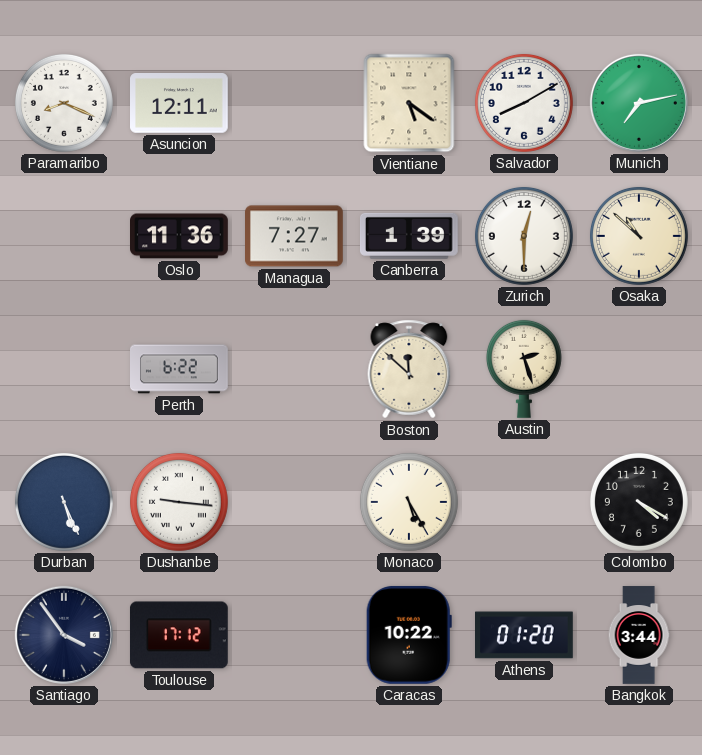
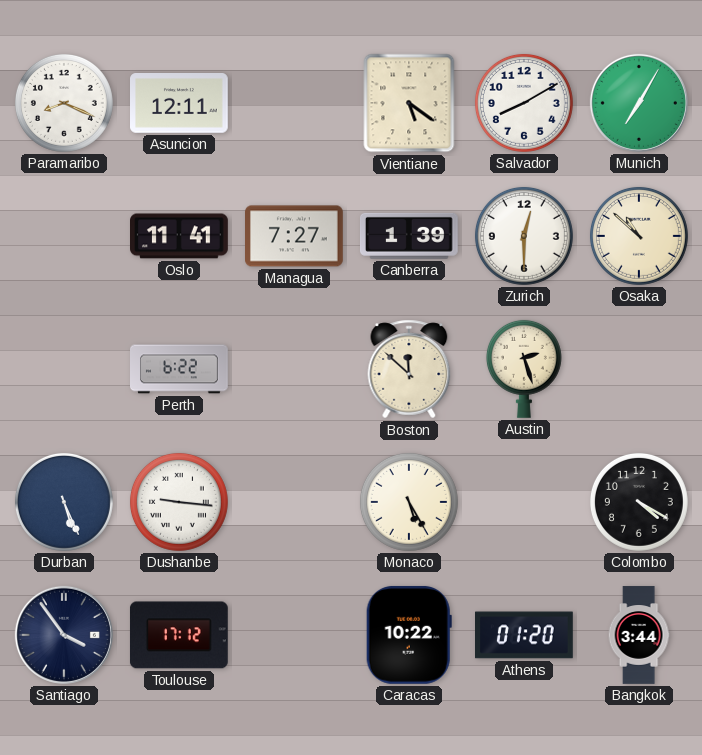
Munich: 7:13 -> 7:05
Oslo: 11:36 -> 11:41
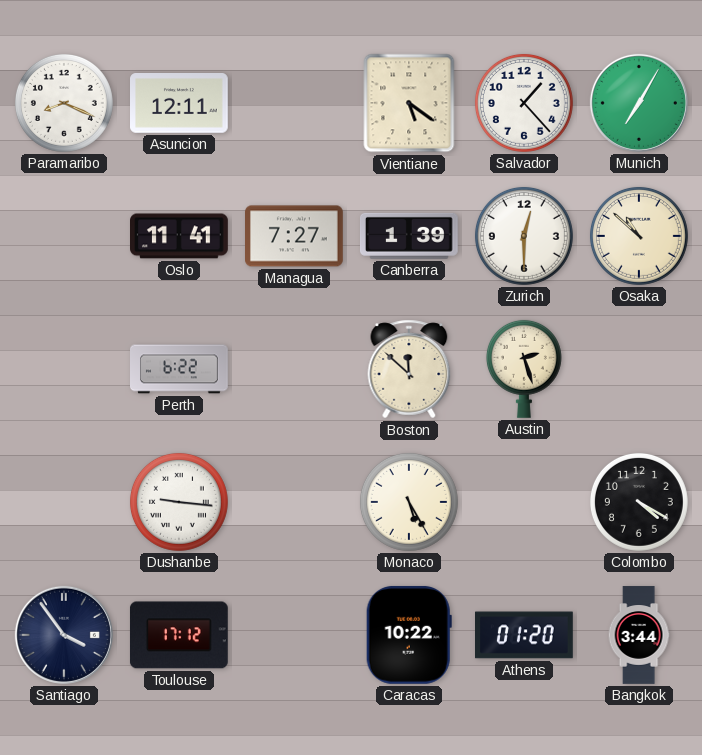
Salvador: 8:10 -> 1:23
Durban: 5:26 -> none
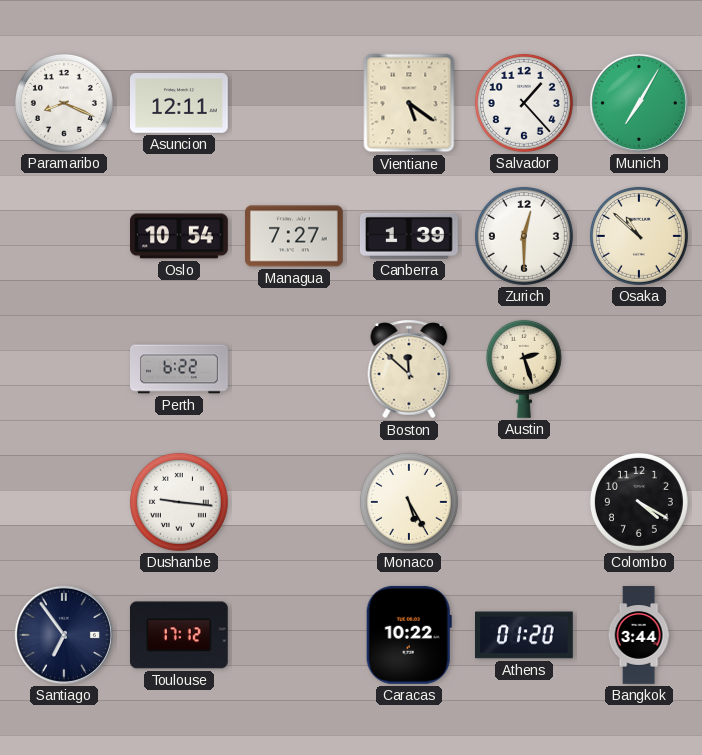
Oslo: 11:41 -> 10:54
Santiago: 3:54 -> 6:54
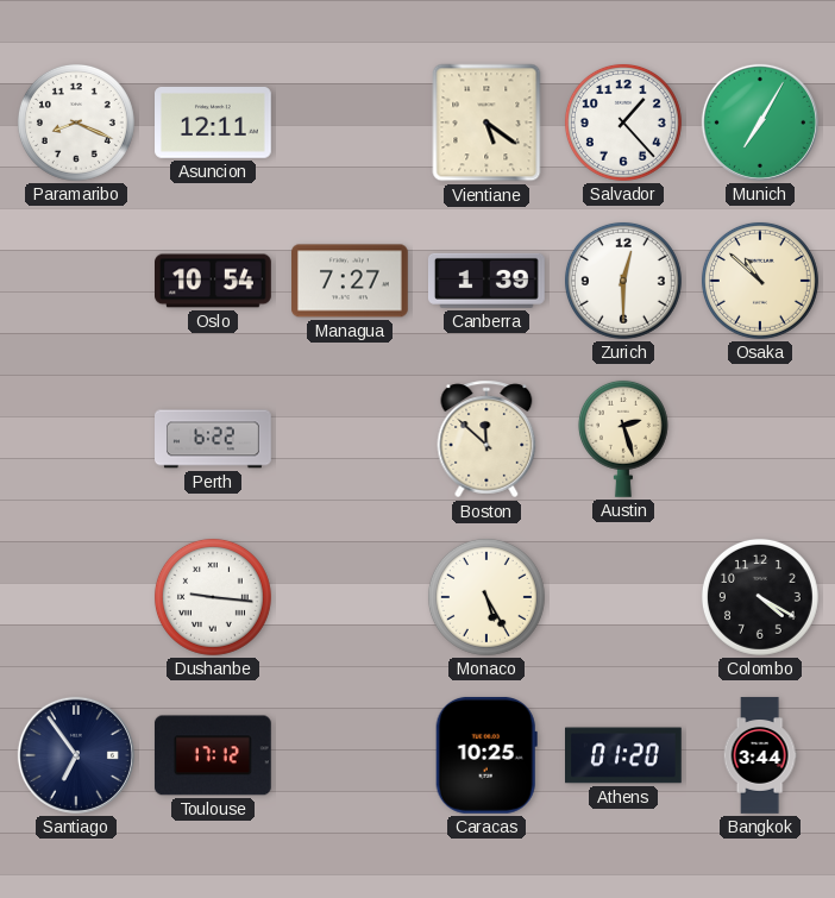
Caracas: 10:22 -> 10:25
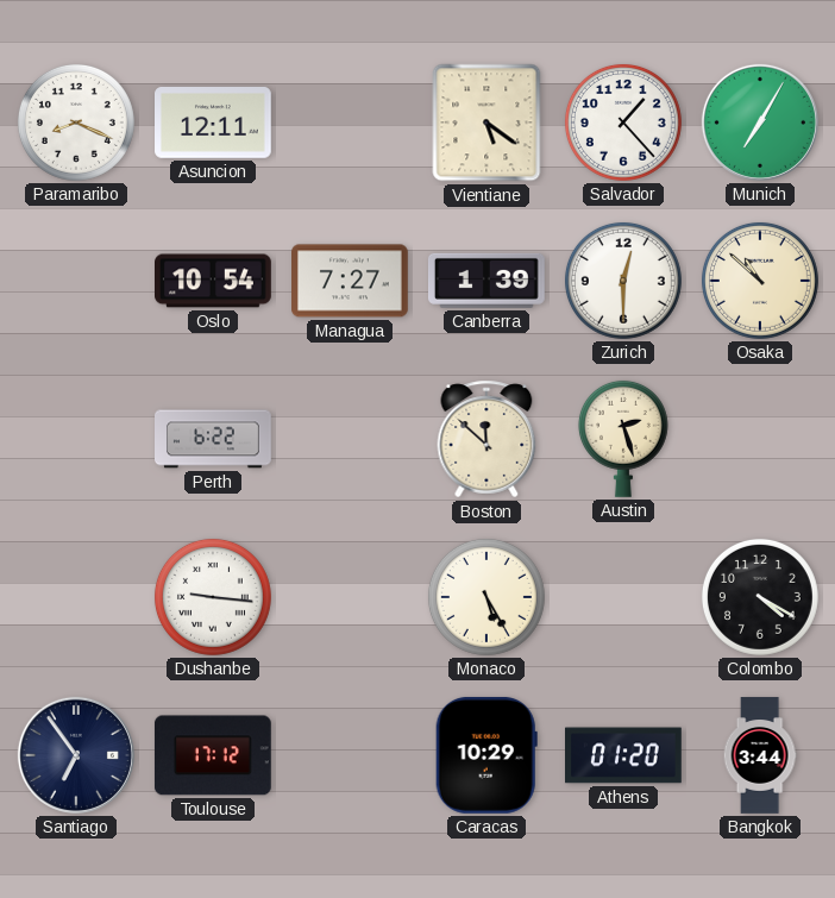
Caracas: 10:25 -> 10:29
